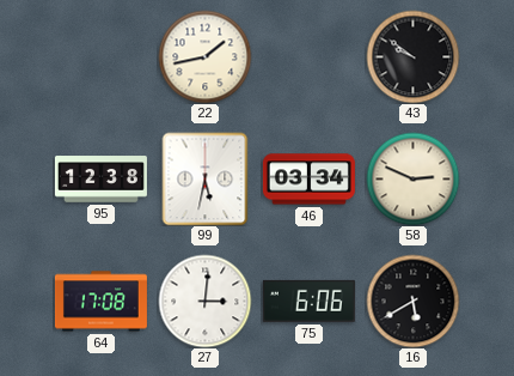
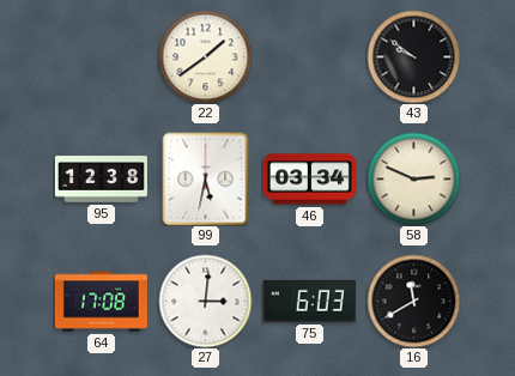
22: 1:43 -> 1:39
75: 6:06 -> 6:03
16: 5:40 -> 11:40
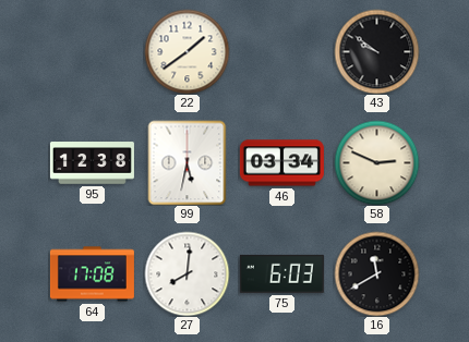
27: 3:01 -> 8:01
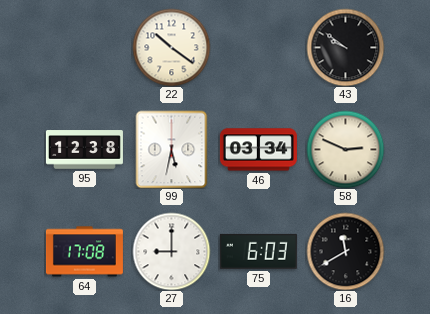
22: 1:39 -> 10:21
27: 8:01 -> 9:00
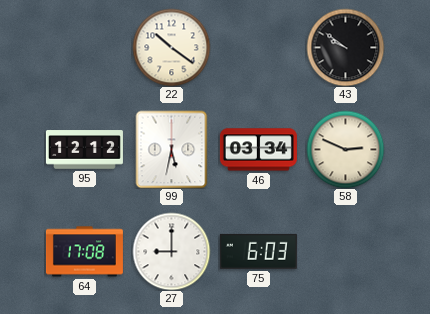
95: 12:38 -> 12:12
16: 11:40 -> none
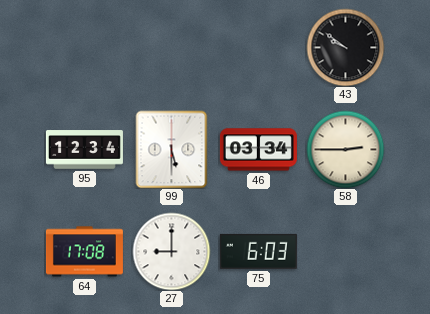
22: 10:21 -> none
95: 12:12 -> 12:34
99: 5:32 -> 5:30
58: 2:49 -> 2:45
